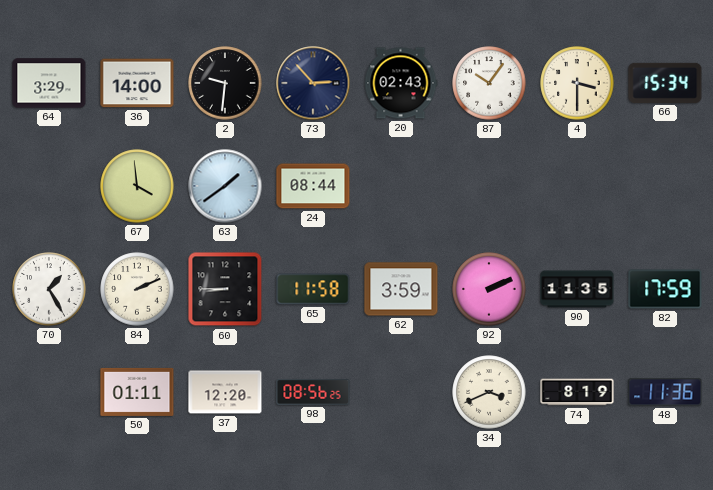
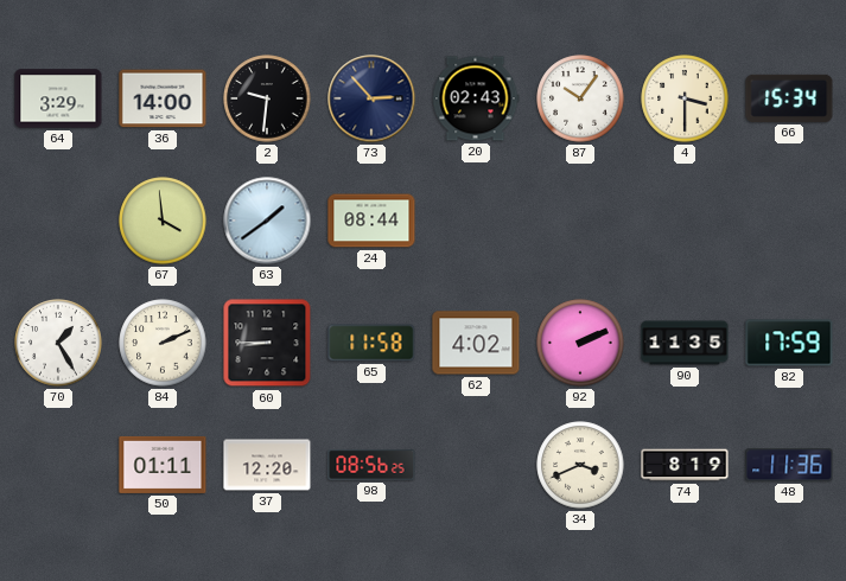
62: 3:59 -> 4:02
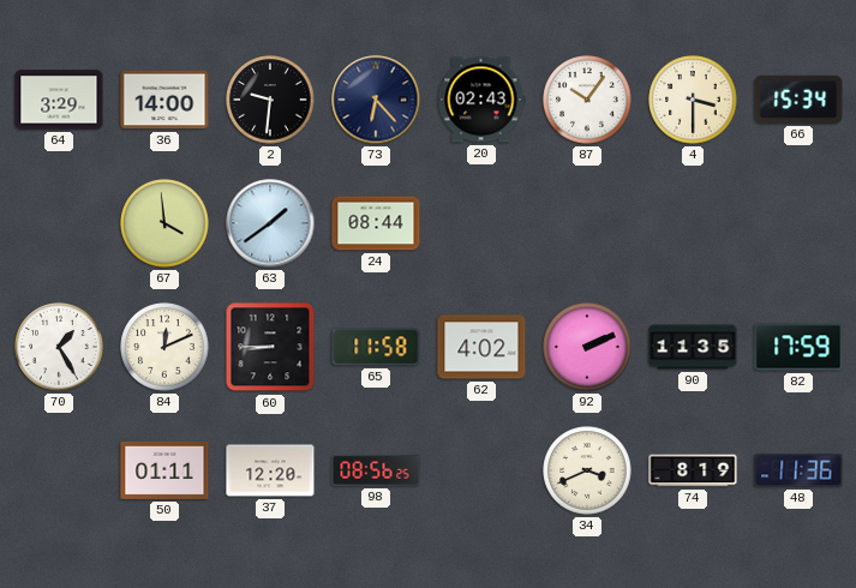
73: 2:53 -> 6:23
84: 2:11 -> 12:11
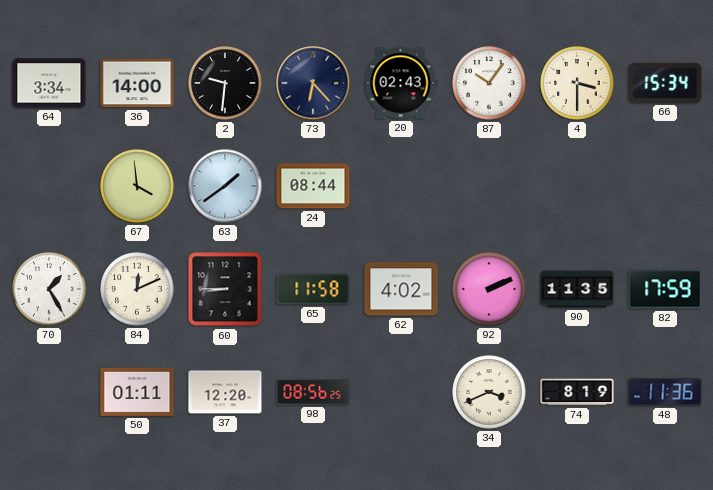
64: 3:29 -> 3:34
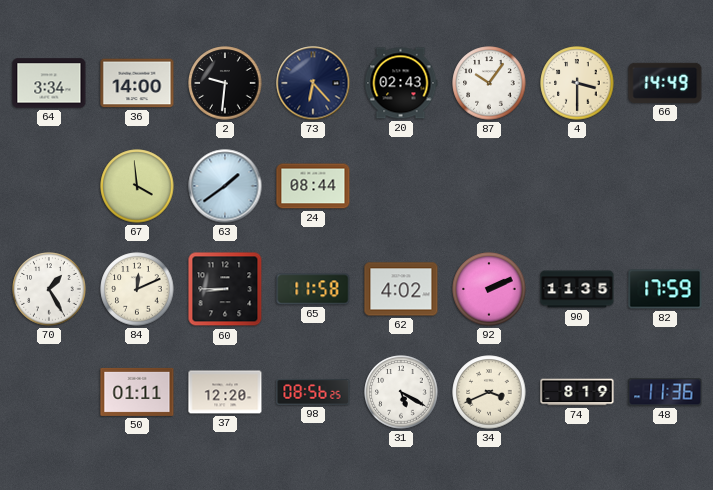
66: 15:34 -> 14:49
31: none -> 5:20
